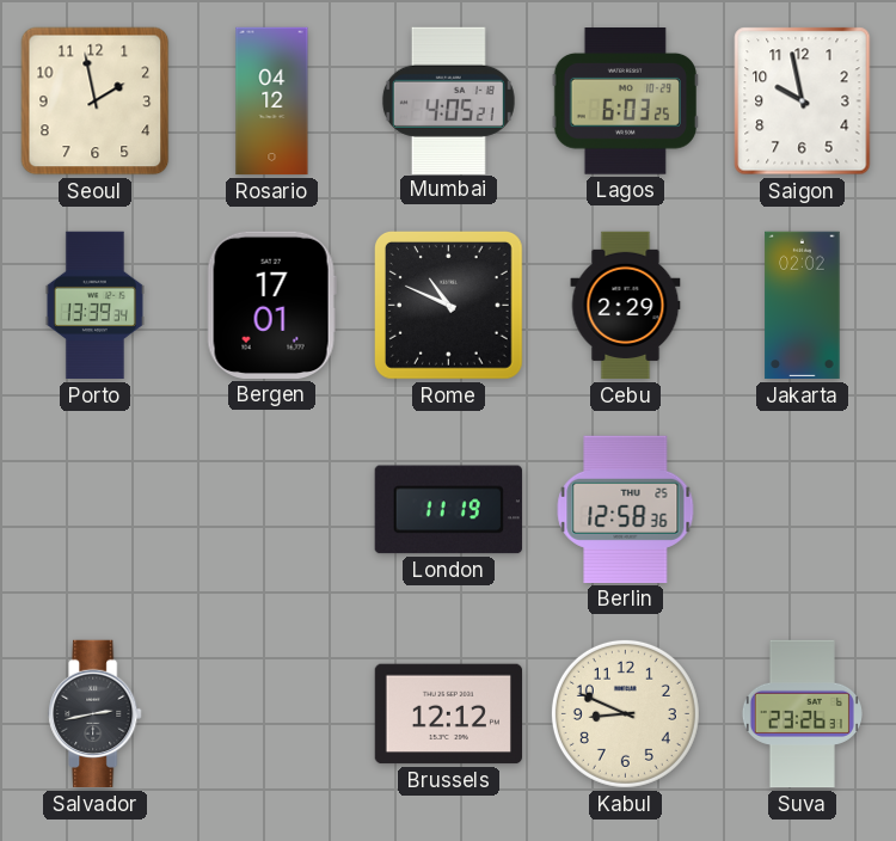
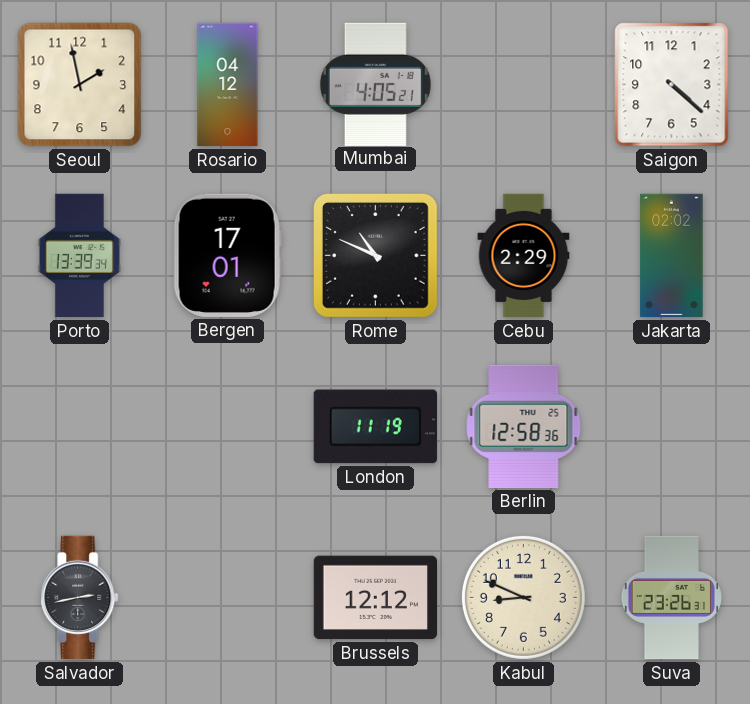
Lagos: 6:03 -> none
Saigon: 9:58 -> 4:22
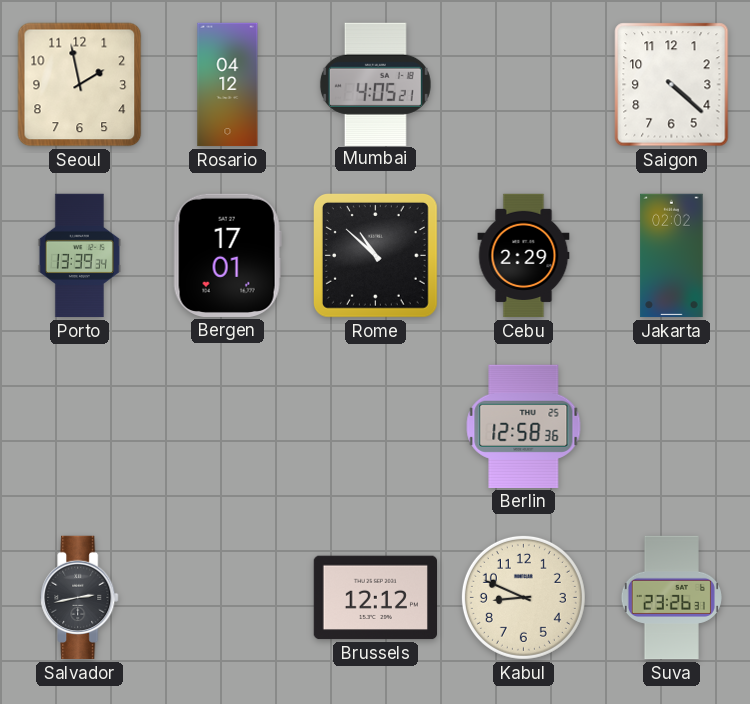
Rome: 10:49 -> 10:52
London: 11:19 -> none
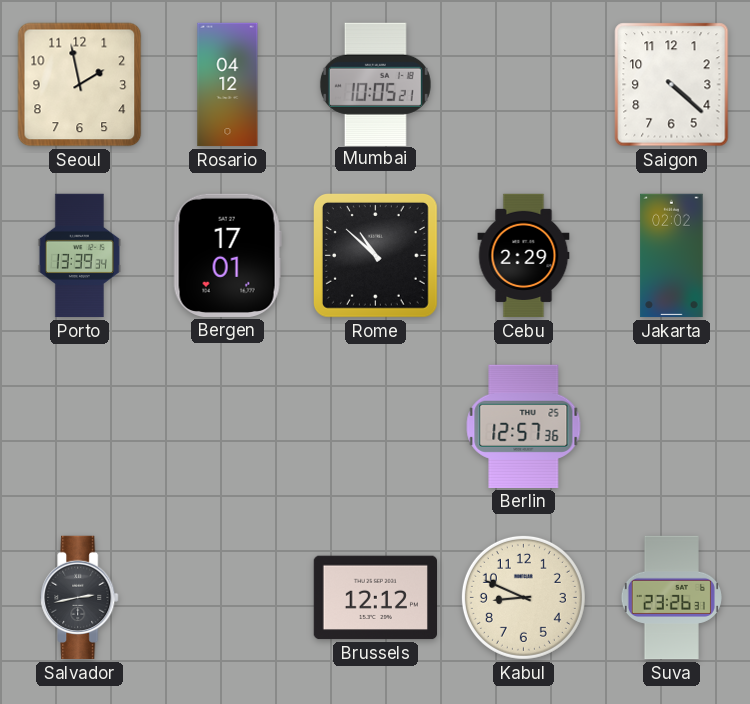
Mumbai: 4:05 -> 10:05
Berlin: 12:58 -> 12:57
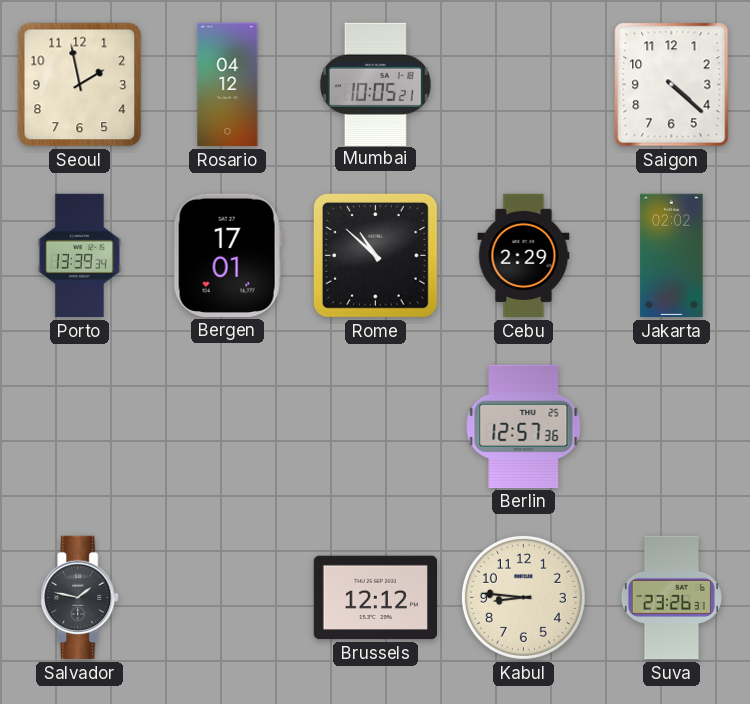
Salvador: 2:43 -> 1:47
Kabul: 8:49 -> 8:46
